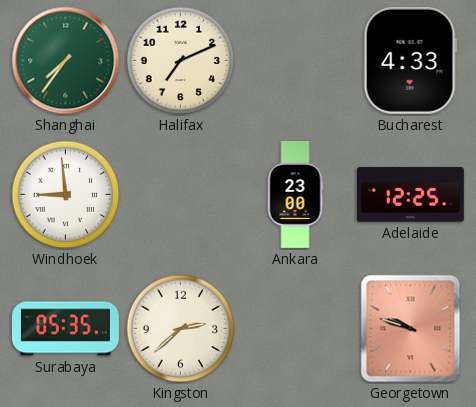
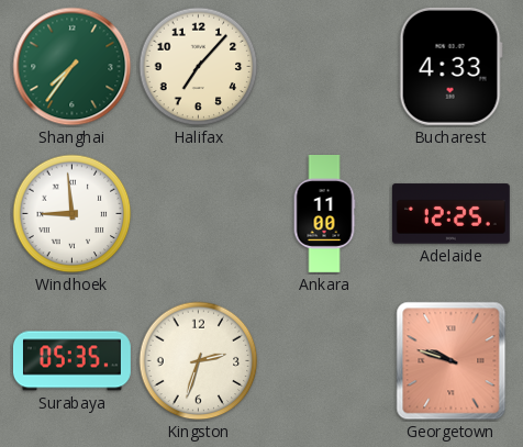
Halifax: 7:11 -> 7:07
Ankara: 23:00 -> 11:00
Kingston: 2:38 -> 2:33
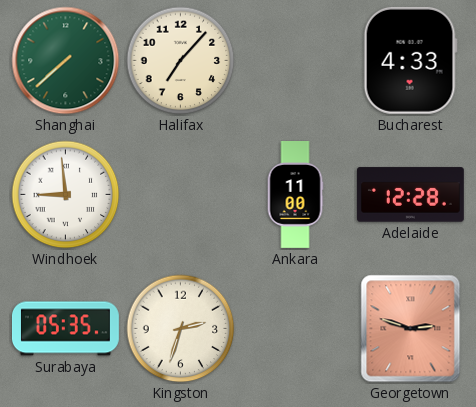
Shanghai: 7:36 -> 7:38
Adelaide: 12:25 -> 12:28
Georgetown: 9:48 -> 2:48
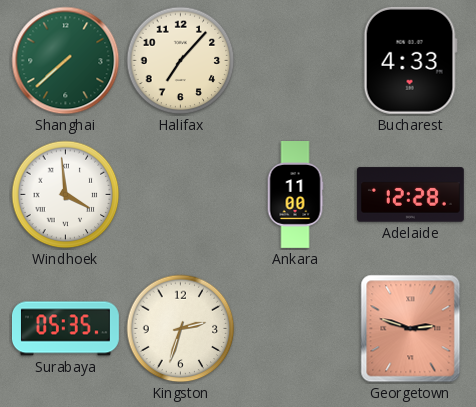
Windhoek: 8:59 -> 3:59
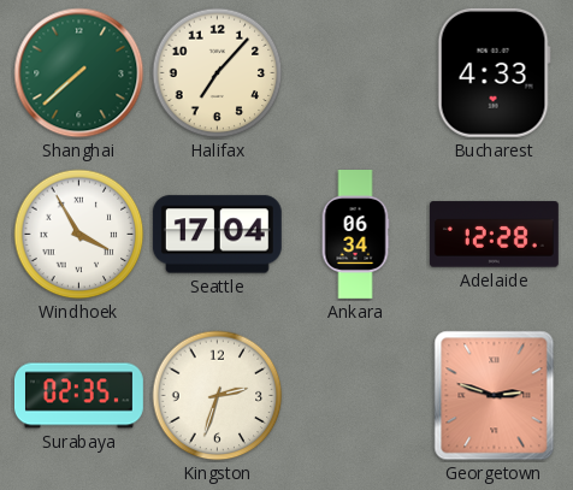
Windhoek: 3:59 -> 3:55
Seattle: none -> 17:04
Ankara: 11:00 -> 06:34
Surabaya: 05:35 -> 02:35
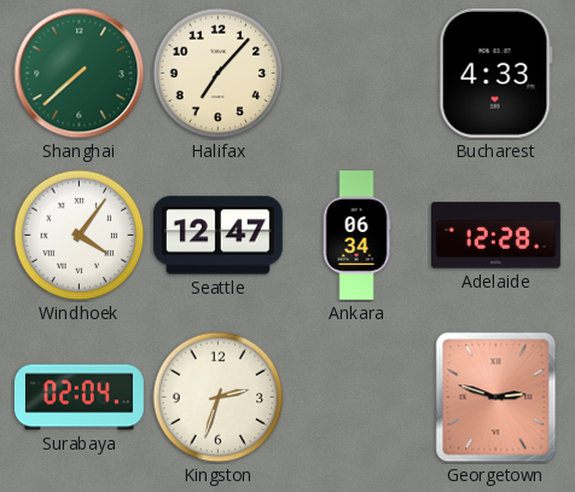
Windhoek: 3:55 -> 4:06
Seattle: 17:04 -> 12:47
Surabaya: 02:35 -> 02:04
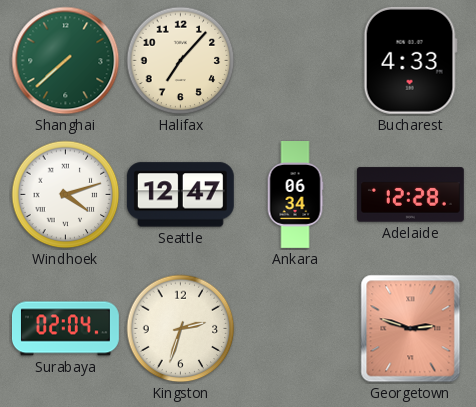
Windhoek: 4:06 -> 4:12
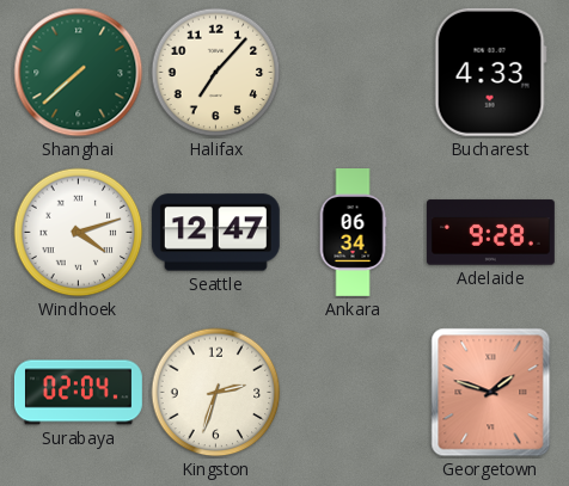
Adelaide: 12:28 -> 9:28
Georgetown: 2:48 -> 1:48
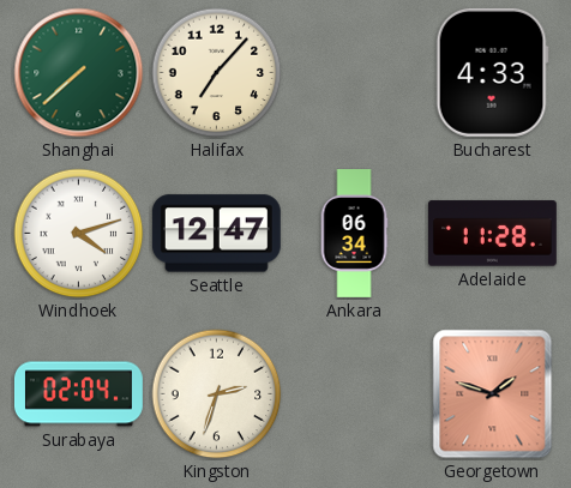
Adelaide: 9:28 -> 11:28
